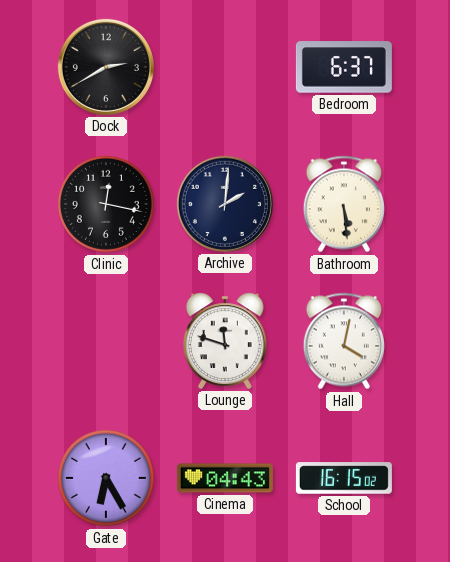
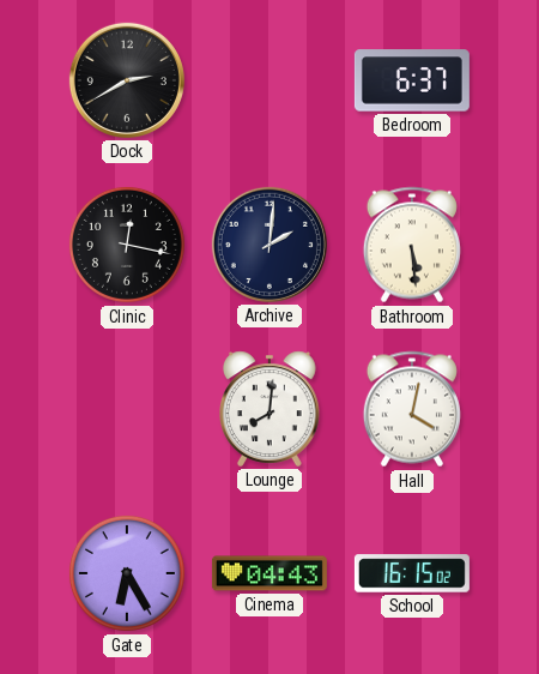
Lounge: 11:48 -> 8:01
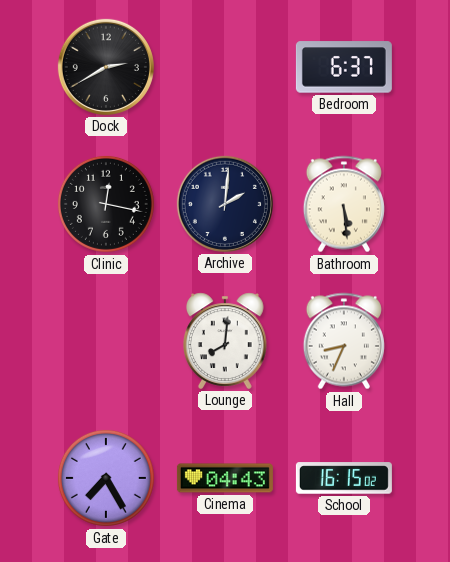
Hall: 4:02 -> 8:34
Gate: 6:25 -> 7:25
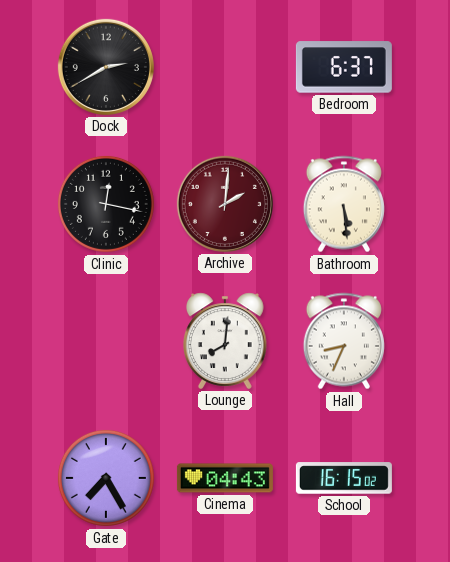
Archive dial: navy -> burgundy
